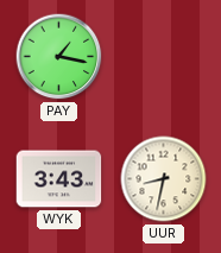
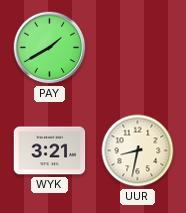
PAY: 1:17 -> 1:40
WYK: 3:43 -> 3:21
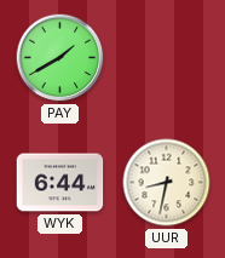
WYK: 3:21 -> 6:44
